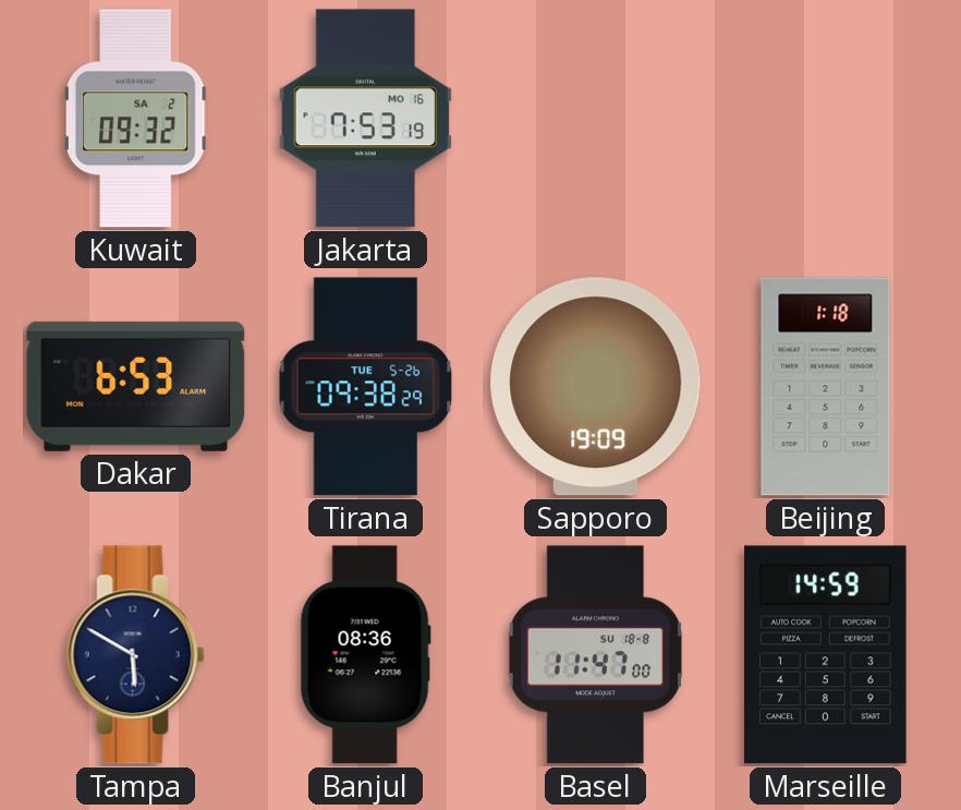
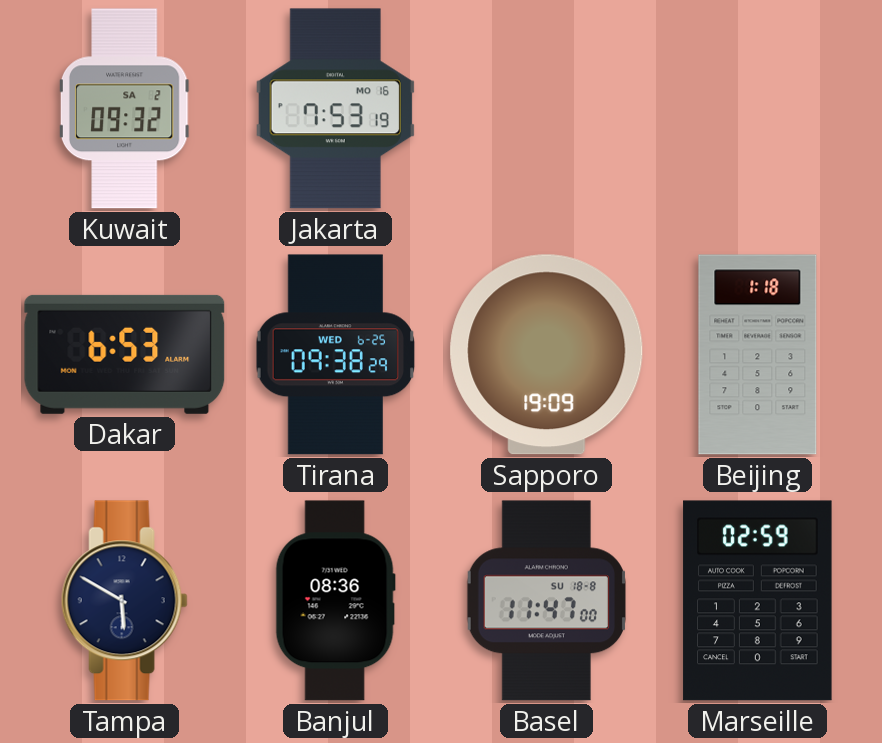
Tirana date: TUE 5-26 -> WED 6-25
Marseille: 14:59 -> 02:59
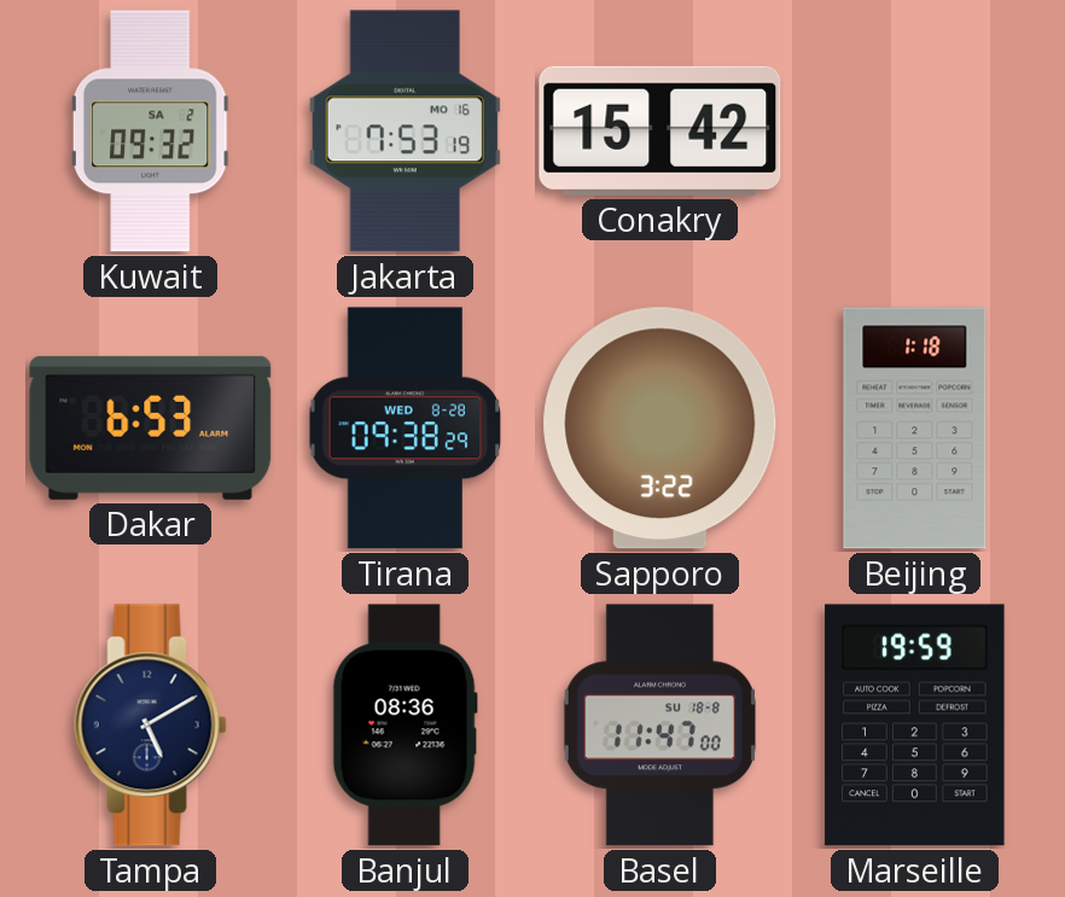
Conakry: none -> 15:42
Tirana date: WED 6-25 -> WED 8-28
Sapporo: 19:09 -> 3:22
Tampa: 5:50 -> 5:10
Marseille: 02:59 -> 19:59
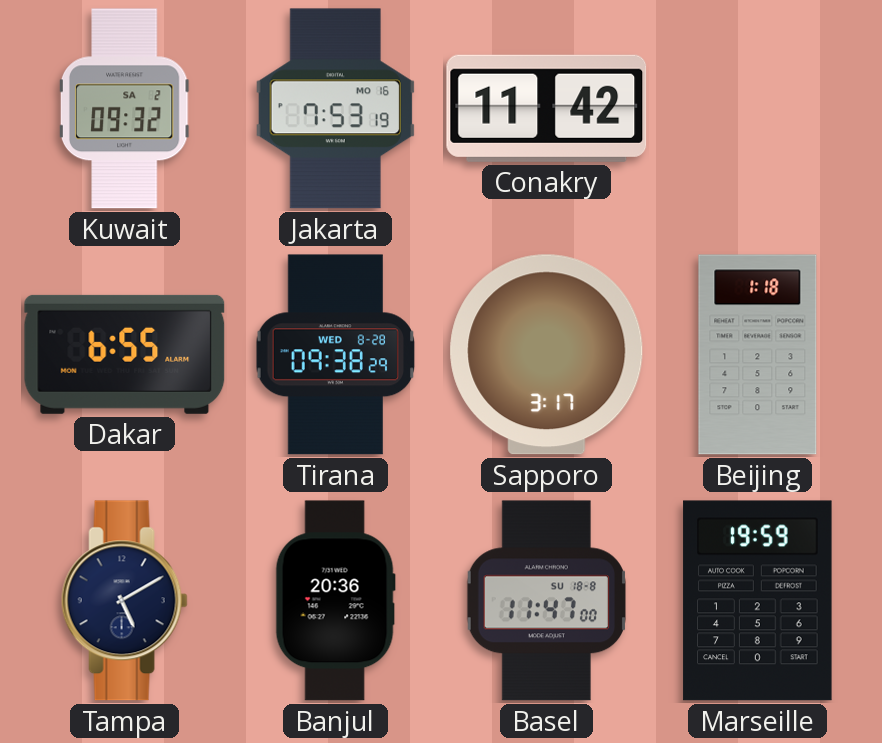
Conakry: 15:42 -> 11:42
Dakar: 6:53 -> 6:55
Sapporo: 3:22 -> 3:17
Banjul: 08:36 -> 20:36
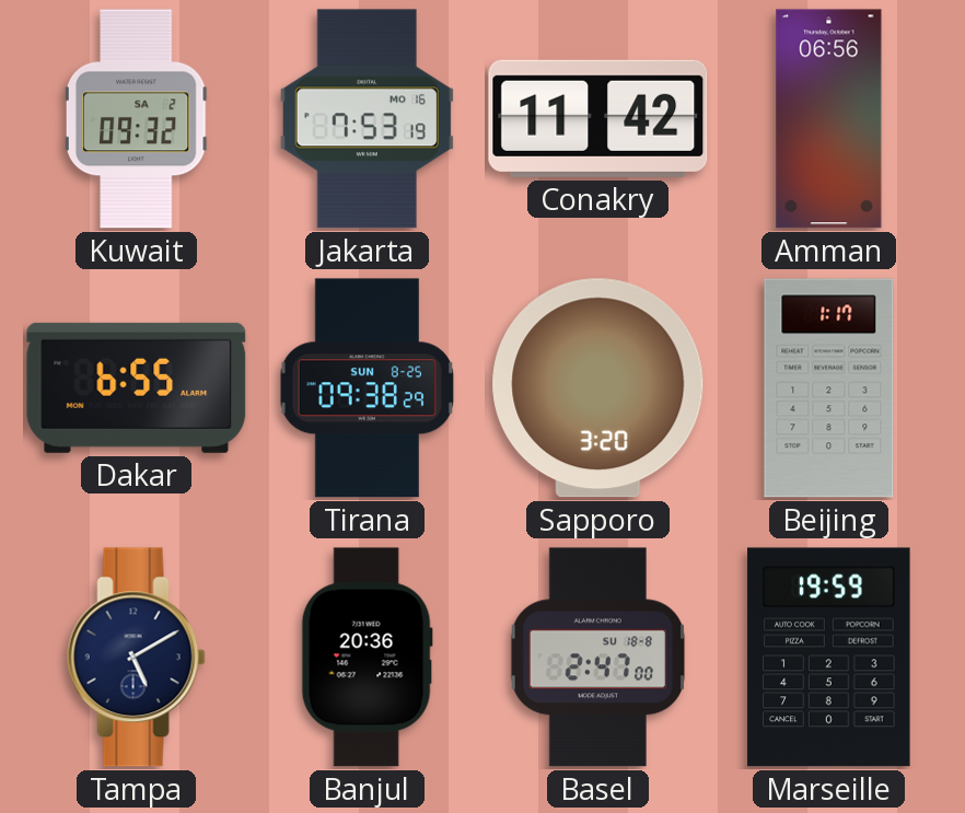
Amman: none -> 06:56
Tirana date: WED 8-28 -> SUN 8-25
Sapporo: 3:17 -> 3:20
Beijing: 1:18 -> 1:17
Basel: 11:47 -> 2:47
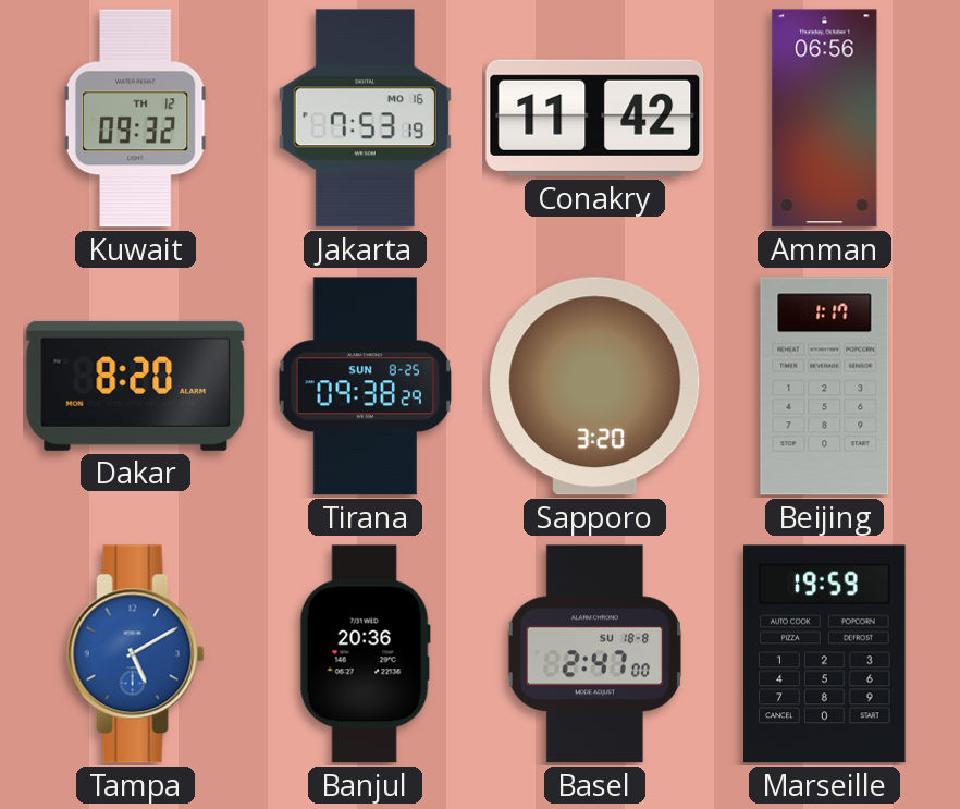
Kuwait date: SA 2 -> TH 12
Dakar: 6:55 -> 8:20
Tampa dial: navy -> blue
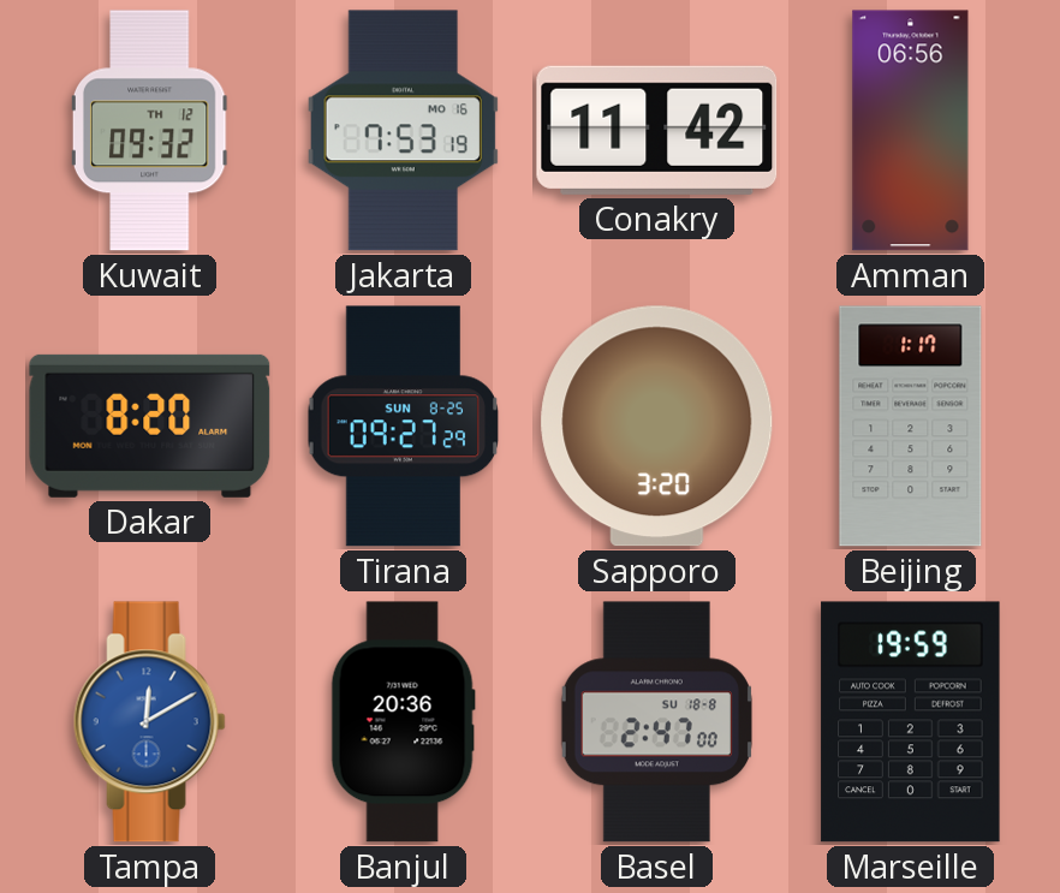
Tirana: 09:38 -> 09:27
Tampa: 5:10 -> 12:10
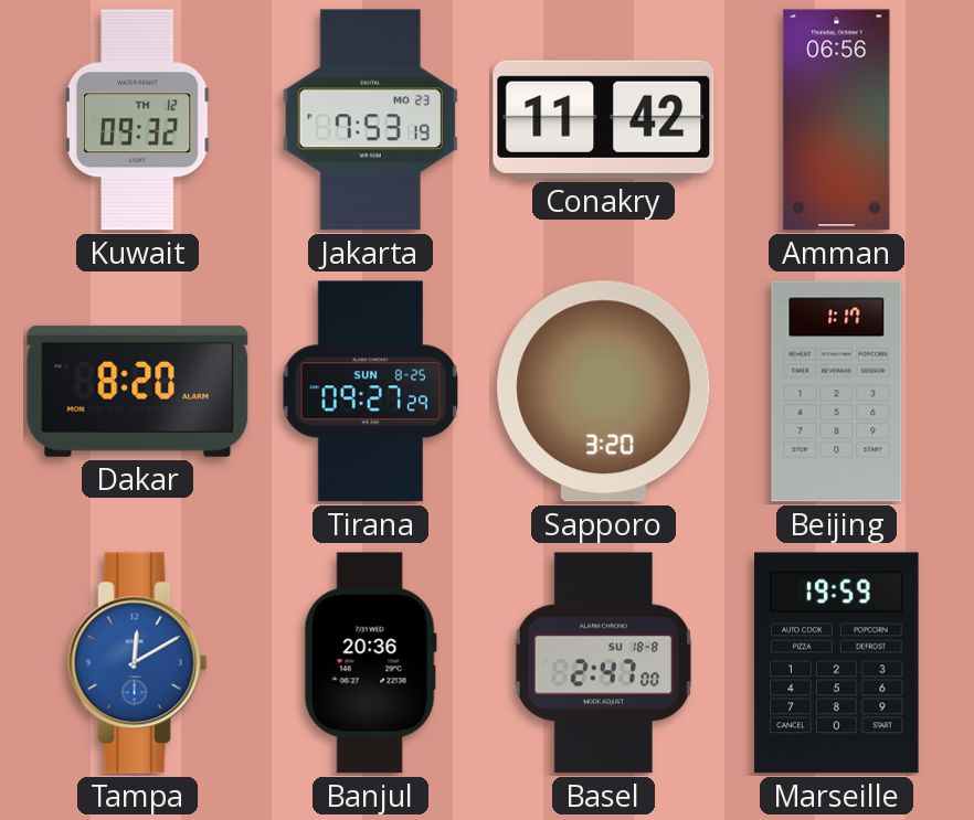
Jakarta date: MO 16 -> MO 23
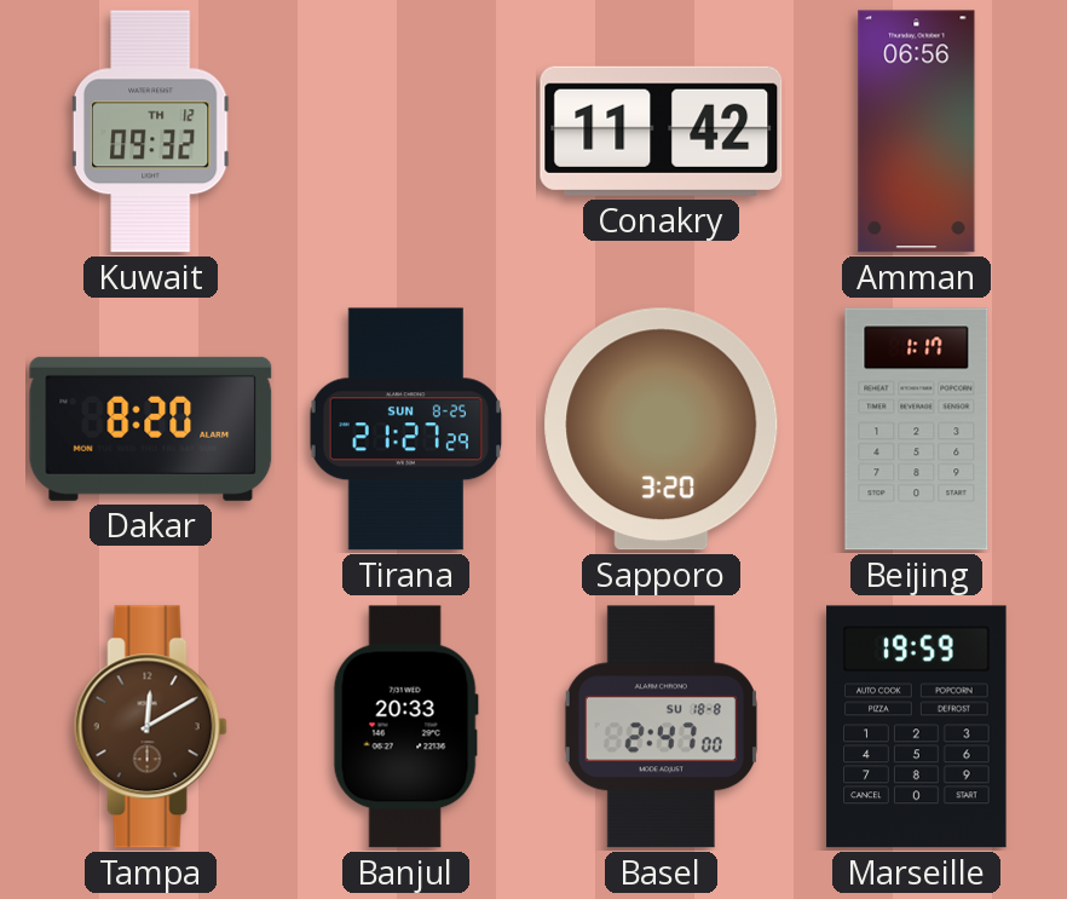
Jakarta: 7:53 -> none
Tirana: 09:27 -> 21:27
Tampa dial: blue -> brown
Banjul: 20:36 -> 20:33
